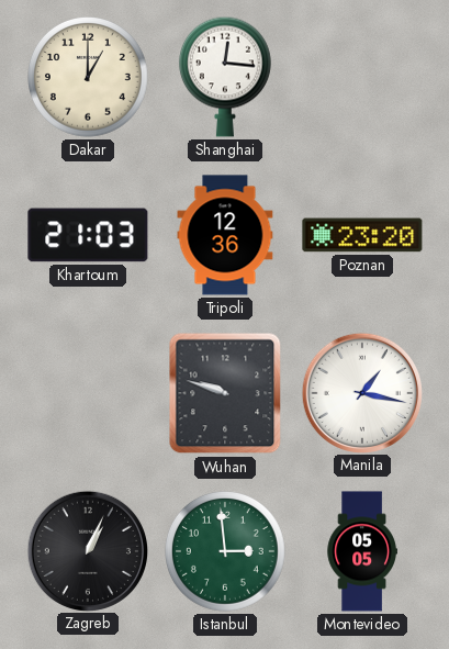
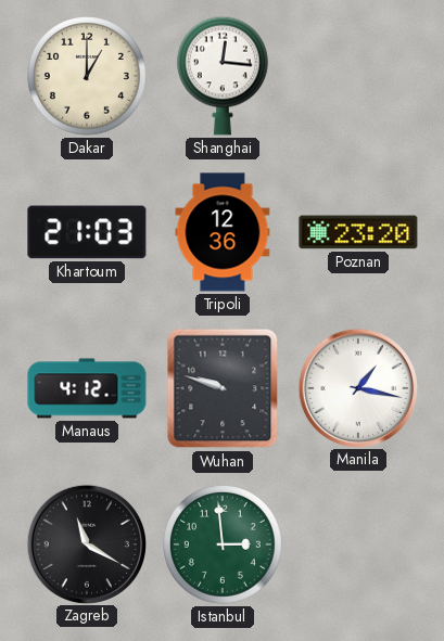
Manaus: none -> 4:12
Zagreb: 1:04 -> 11:20
Montevideo: 05:05 -> none
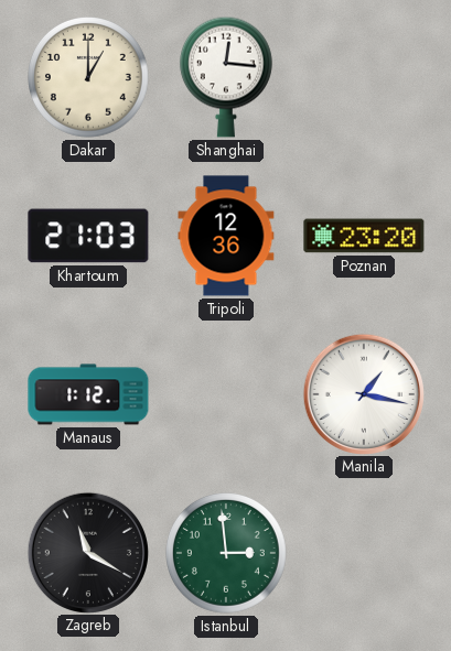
Manaus: 4:12 -> 1:12
Wuhan: 9:48 -> none
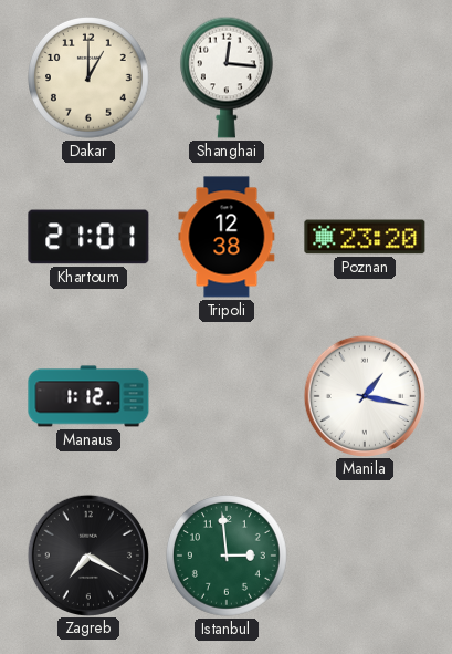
Khartoum: 21:03 -> 21:01
Tripoli: 12:36 -> 12:38
Zagreb: 11:20 -> 7:20
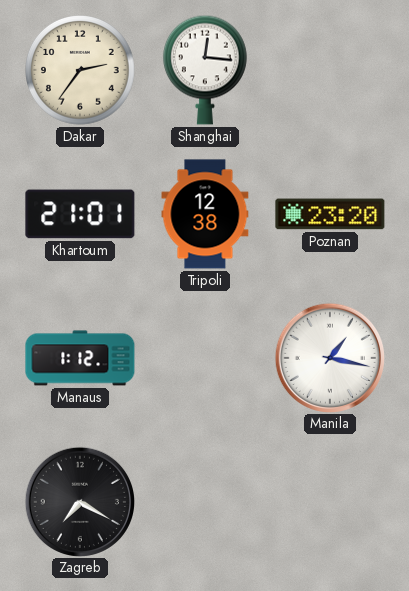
Dakar: 1:00 -> 2:36
Istanbul: 2:59 -> none
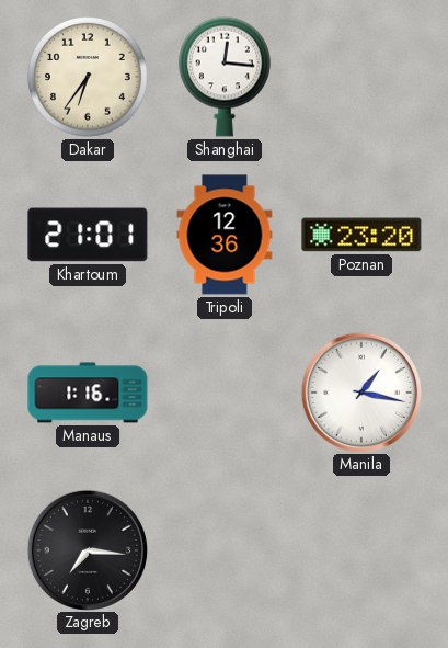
Dakar: 2:36 -> 6:36
Tripoli: 12:38 -> 12:36
Manaus: 1:12 -> 1:16
Zagreb: 7:20 -> 7:16
